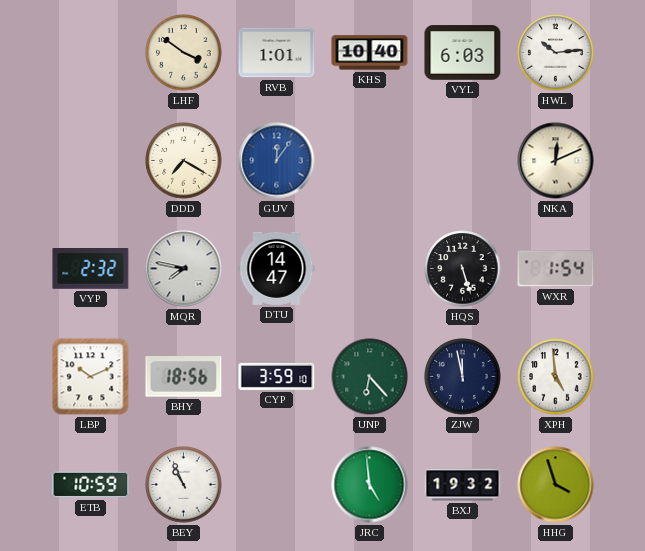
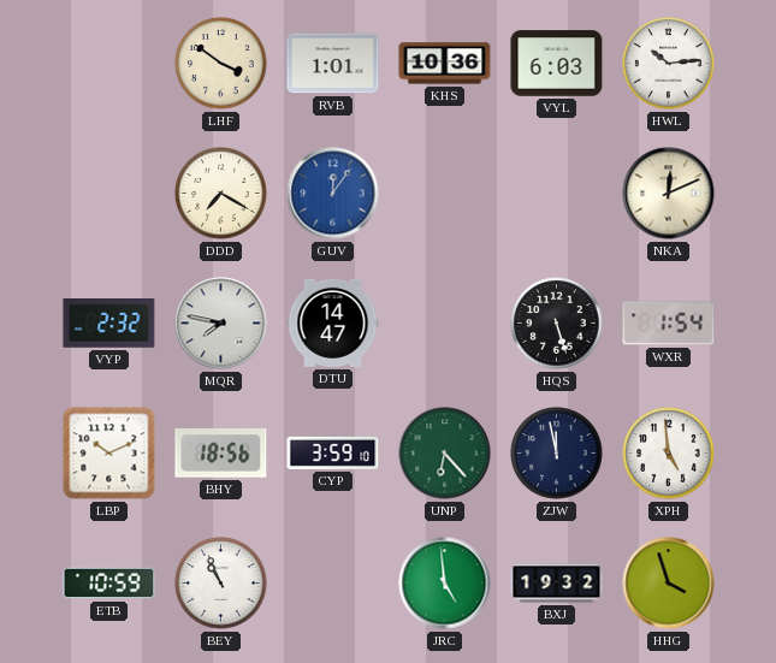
KHS: 10:40 -> 10:36
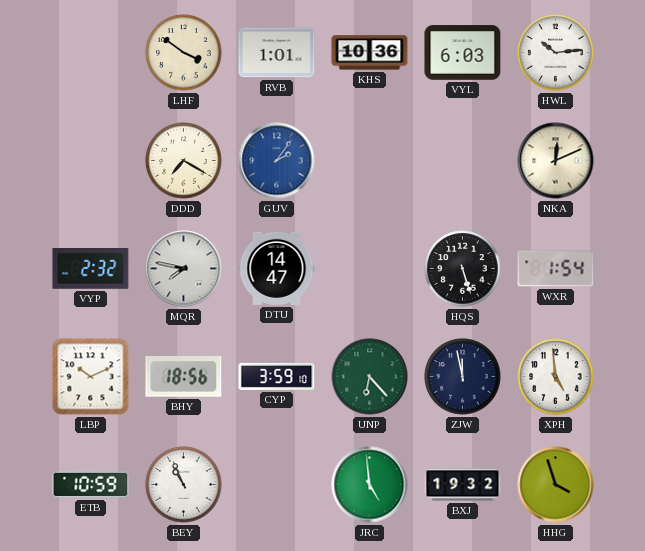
GUV: 12:06 -> 2:06
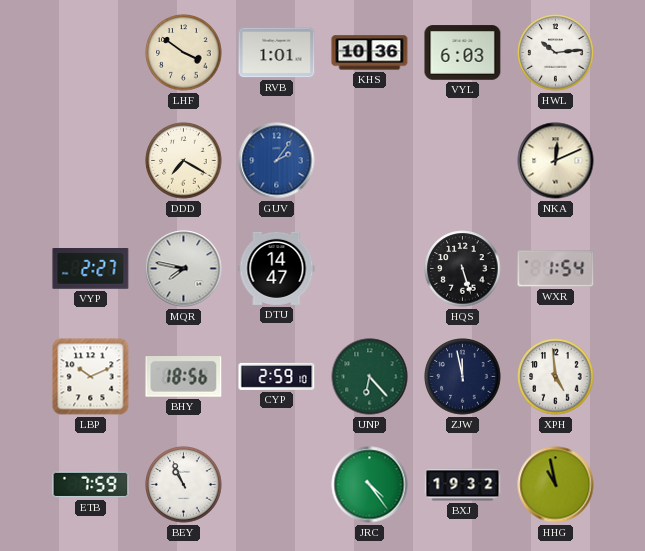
VYP: 2:32 -> 2:27
CYP: 3:59 -> 2:59
ETB: 10:59 -> 7:59
JRC: 4:59 -> 4:24
HHG: 3:57 -> 10:58
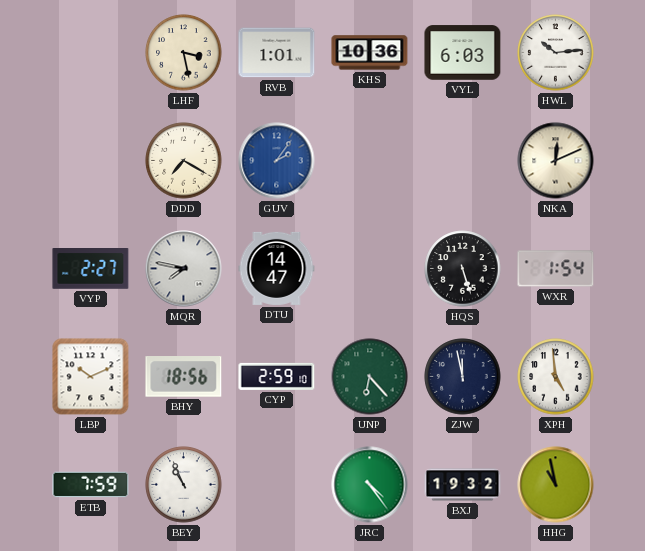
LHF: 3:51 -> 3:28
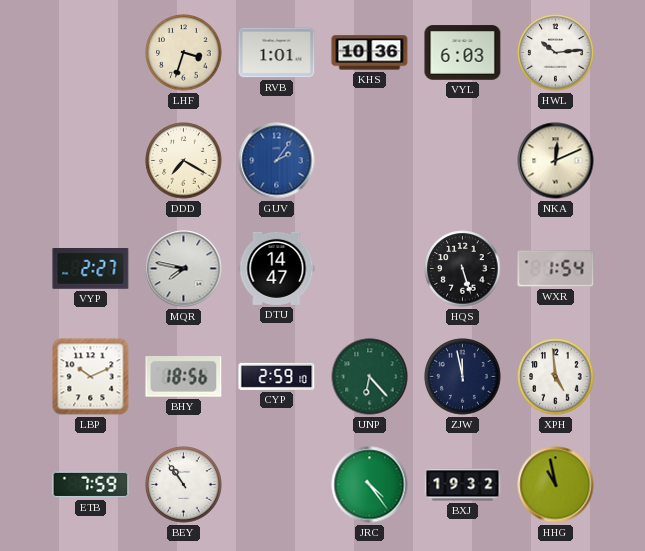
LHF: 3:28 -> 3:33
BEY: 10:56 -> 10:54
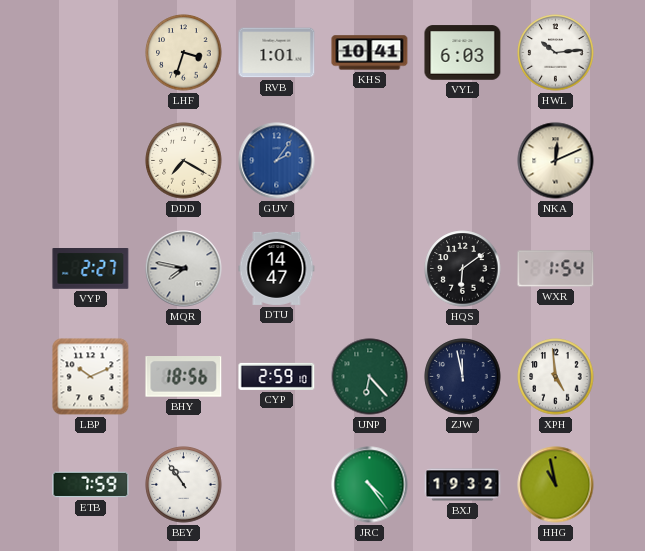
KHS: 10:36 -> 10:41
HQS: 5:27 -> 6:09
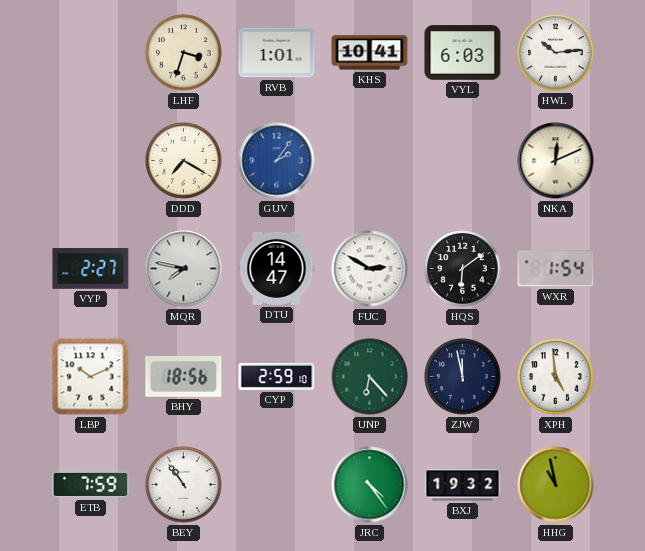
FUC: none -> 2:50
